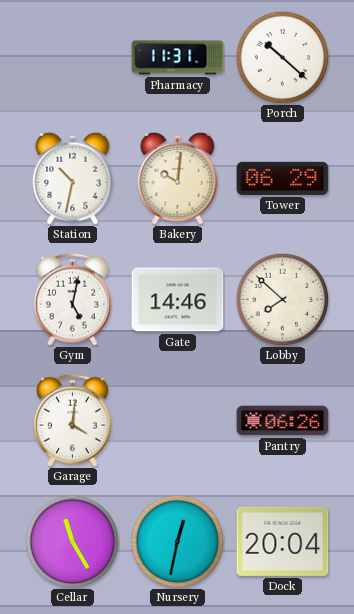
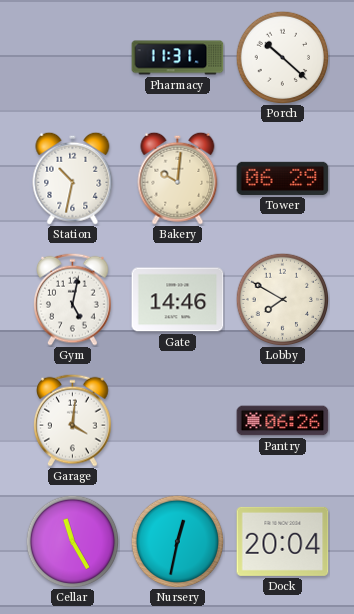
Lobby: 7:52 -> 7:50
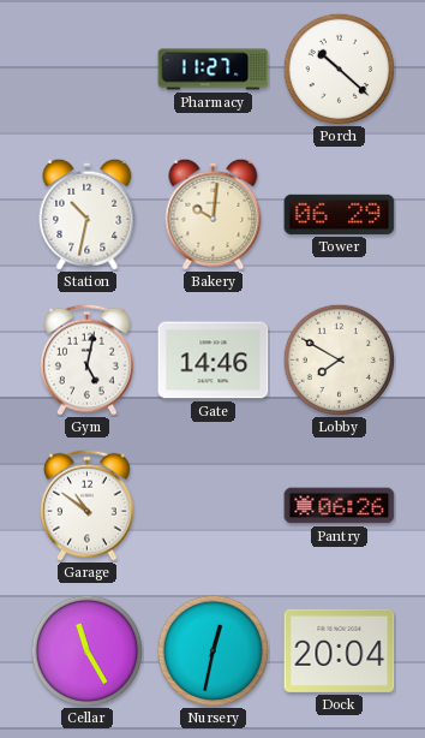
Pharmacy: 11:31 -> 11:27
Garage: 4:01 -> 10:51
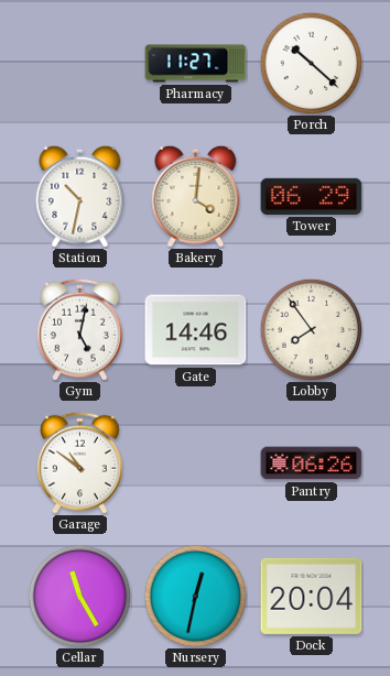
Bakery: 10:01 -> 4:01
Lobby: 7:50 -> 7:54
